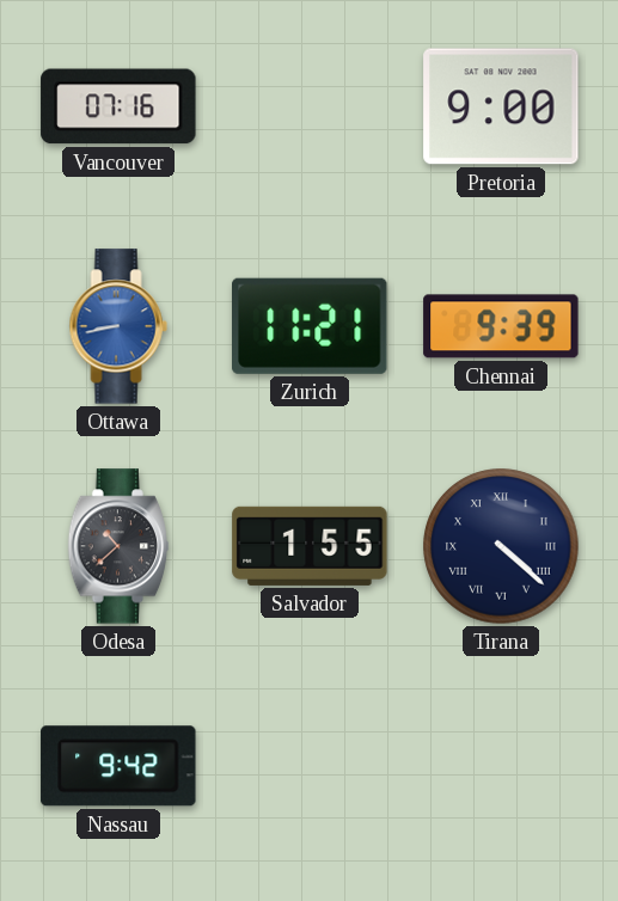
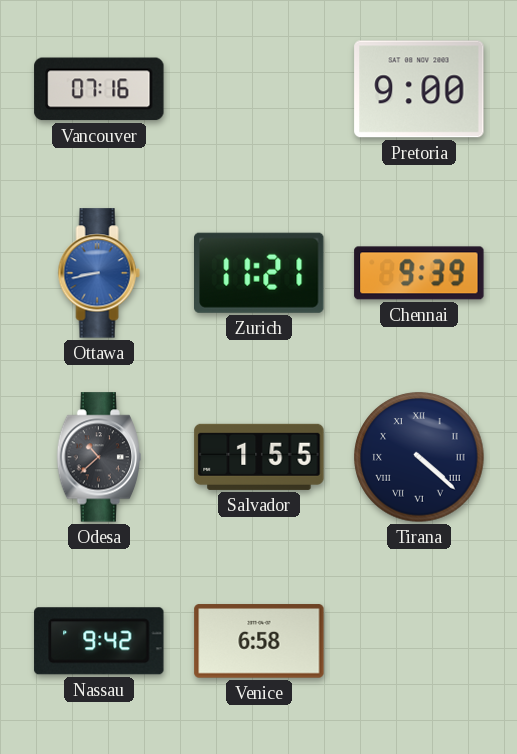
Venice: none -> 6:58
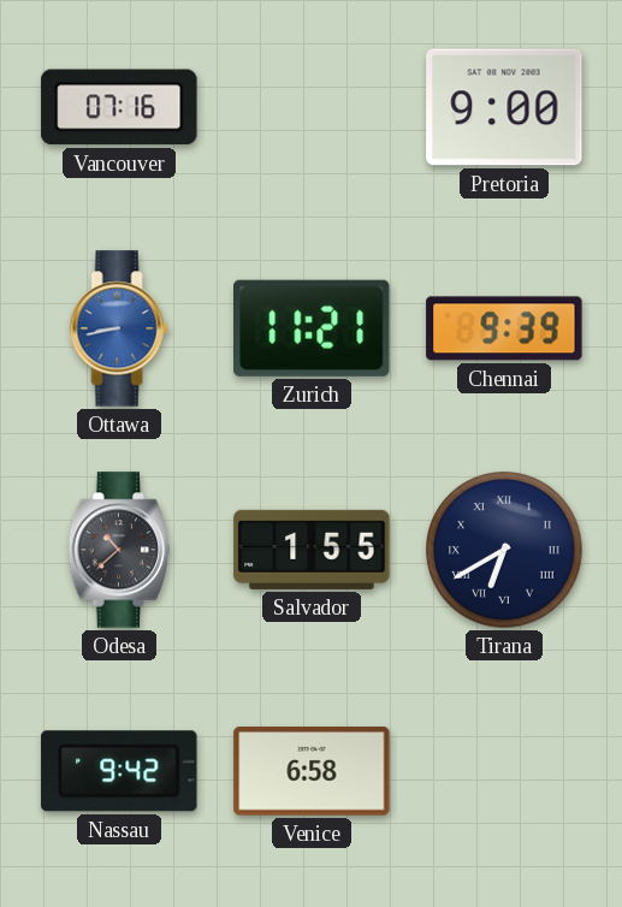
Tirana: 4:22 -> 6:40
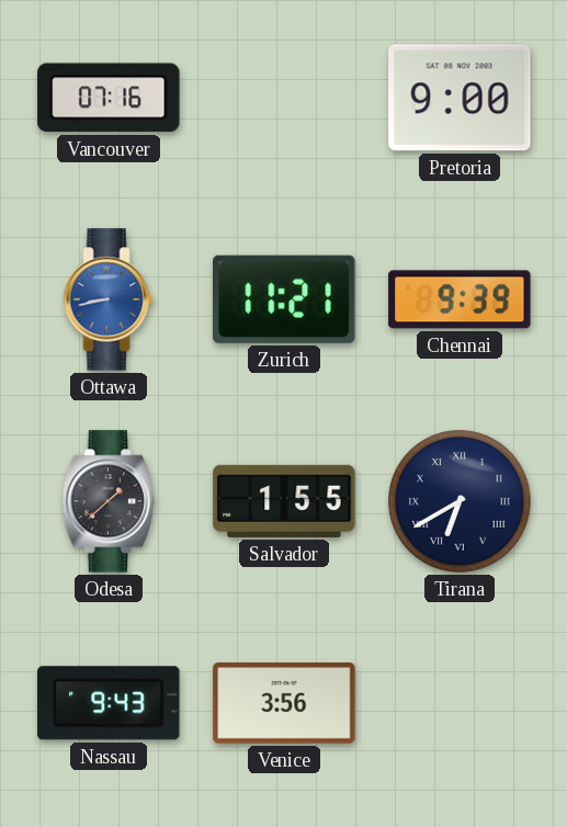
Odesa: 10:38 -> 1:38
Nassau: 9:42 -> 9:43
Venice: 6:58 -> 3:56
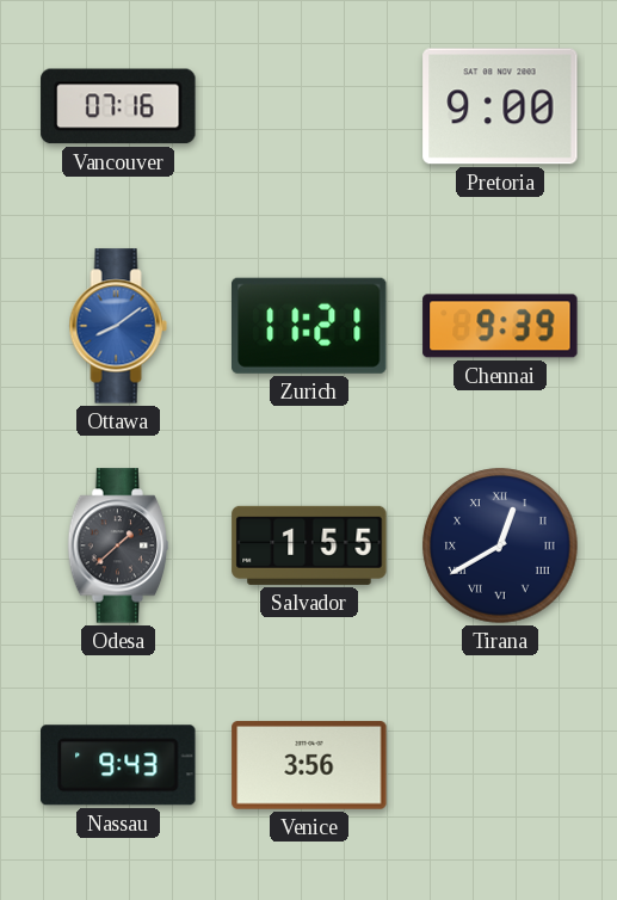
Ottawa: 8:43 -> 8:09
Tirana: 6:40 -> 12:40
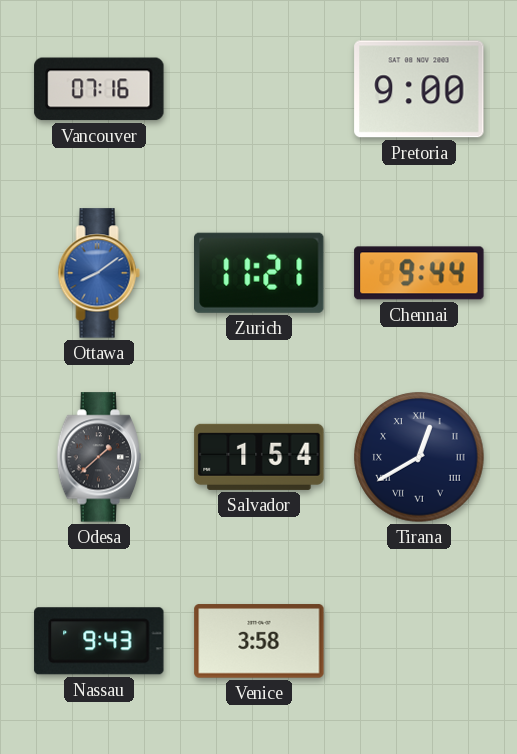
Chennai: 9:39 -> 9:44
Salvador: 1:55 -> 1:54
Venice: 3:56 -> 3:58
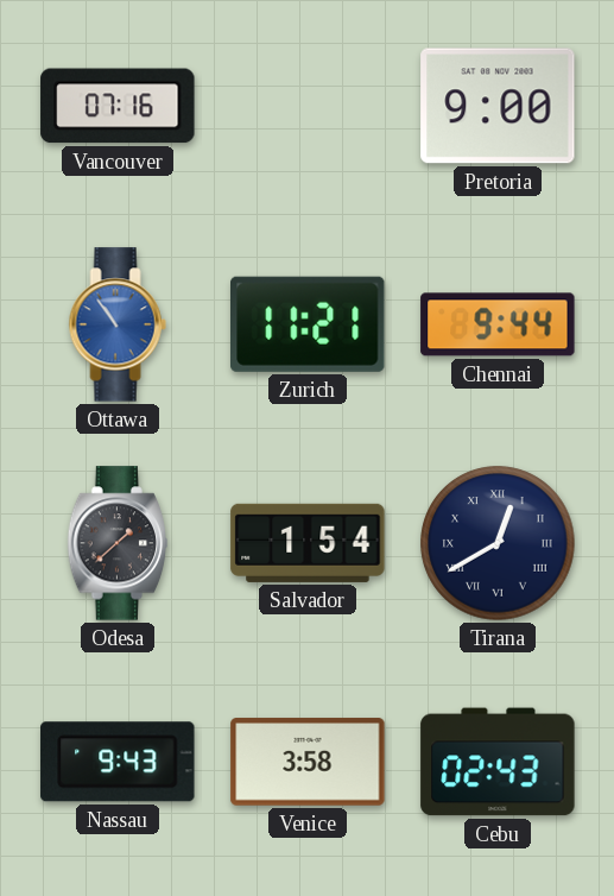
Ottawa: 8:09 -> 10:54
Cebu: none -> 02:43
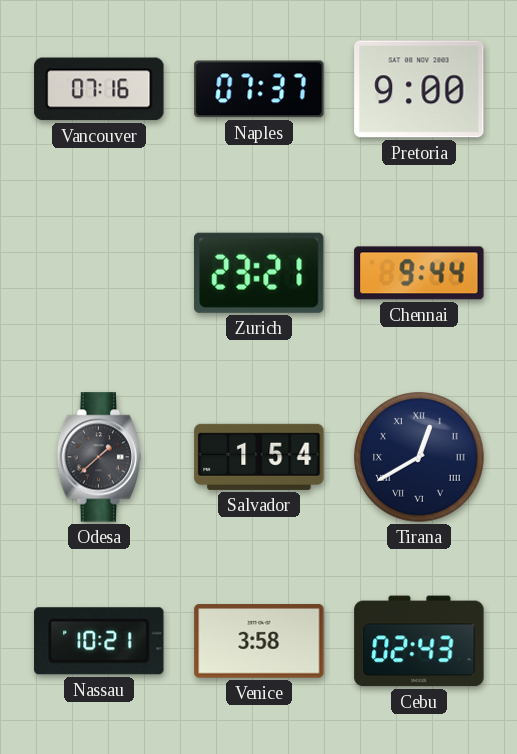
Naples: none -> 07:37
Ottawa: 10:54 -> none
Zurich: 11:21 -> 23:21
Nassau: 9:43 -> 10:21
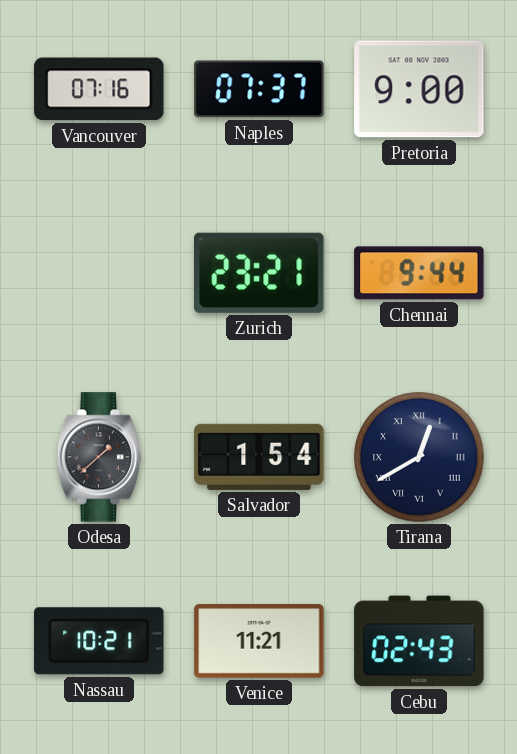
Venice: 3:58 -> 11:21
